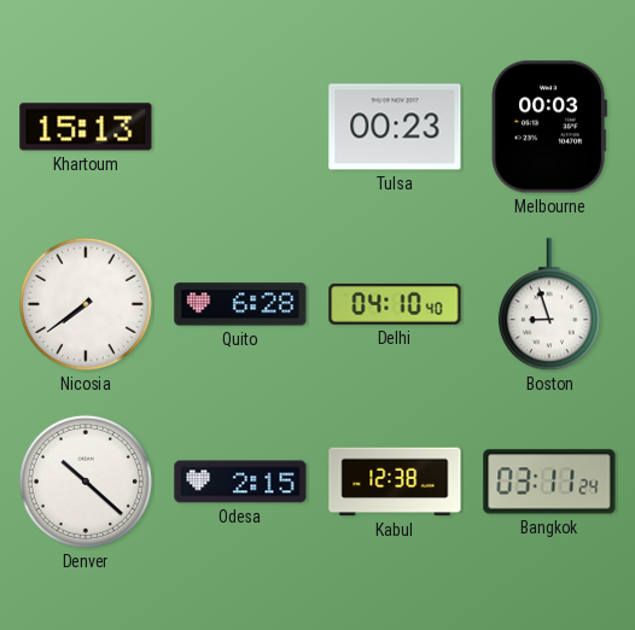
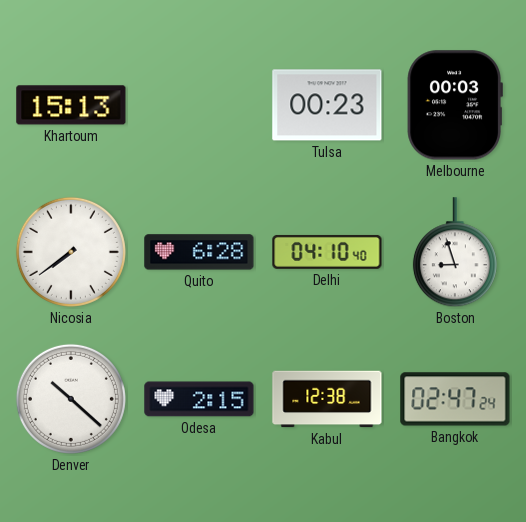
Bangkok: 03:11 -> 02:47
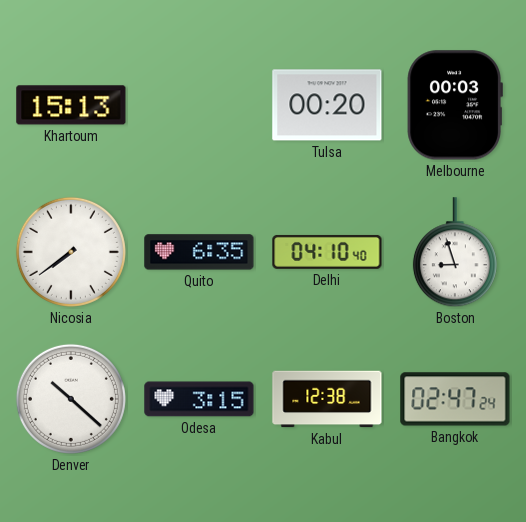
Tulsa: 00:23 -> 00:20
Quito: 6:28 -> 6:35
Odesa: 2:15 -> 3:15
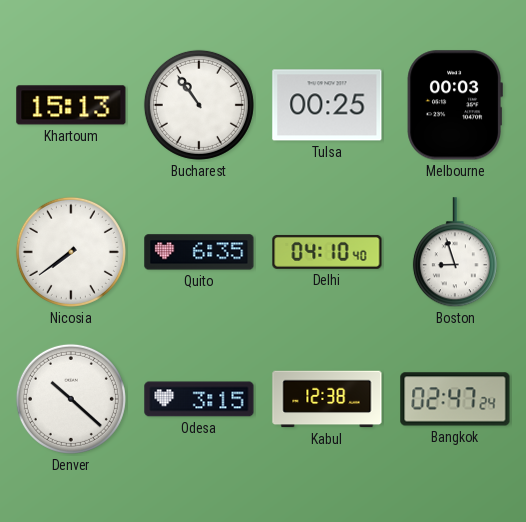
Bucharest: none -> 10:54
Tulsa: 00:20 -> 00:25
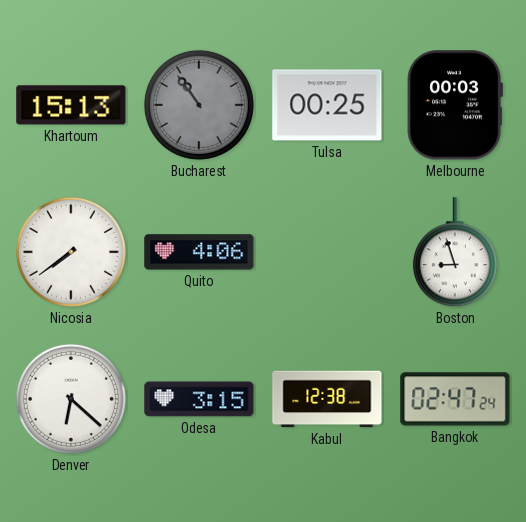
Bucharest dial: white -> grey
Quito: 6:35 -> 4:06
Delhi: 04:10 -> none
Denver: 10:22 -> 6:22
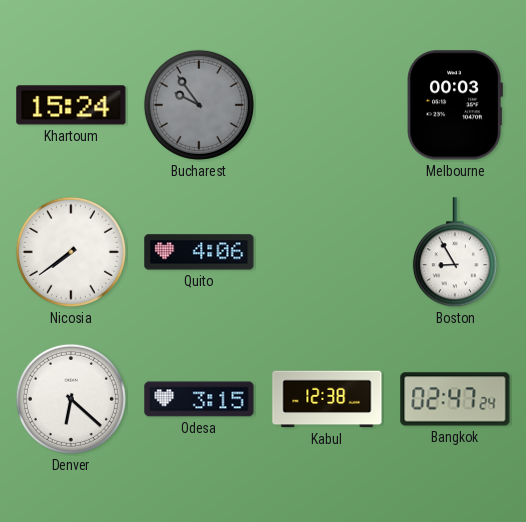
Khartoum: 15:13 -> 15:24
Bucharest: 10:54 -> 9:54
Tulsa: 00:25 -> none
Boston: 8:57 -> 8:55
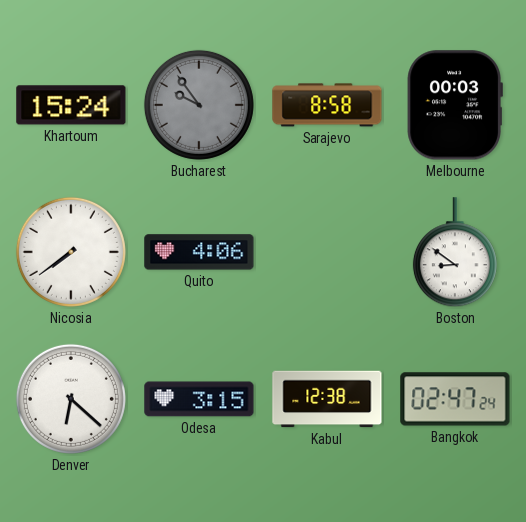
Sarajevo: none -> 8:58
Boston: 8:55 -> 8:51
